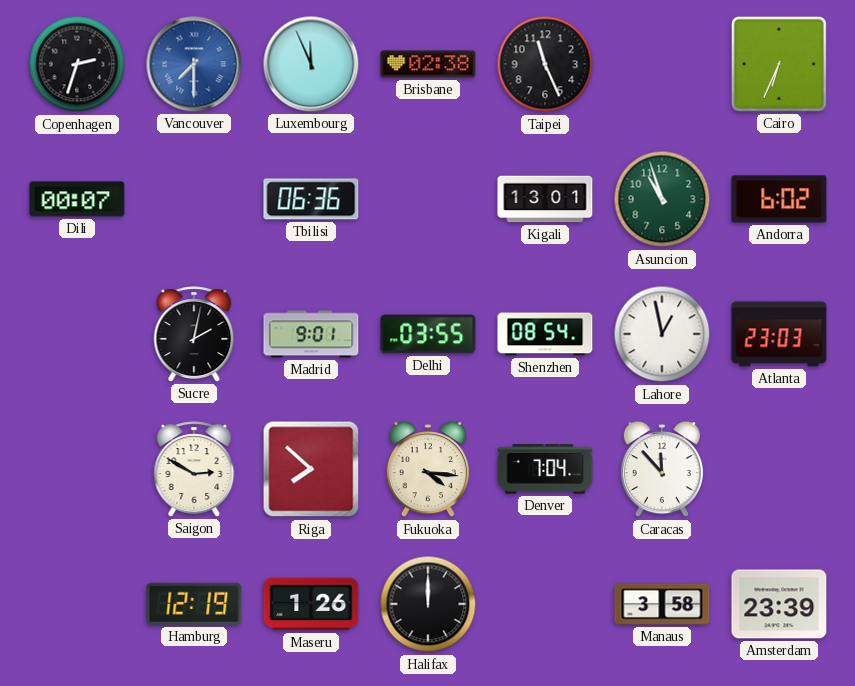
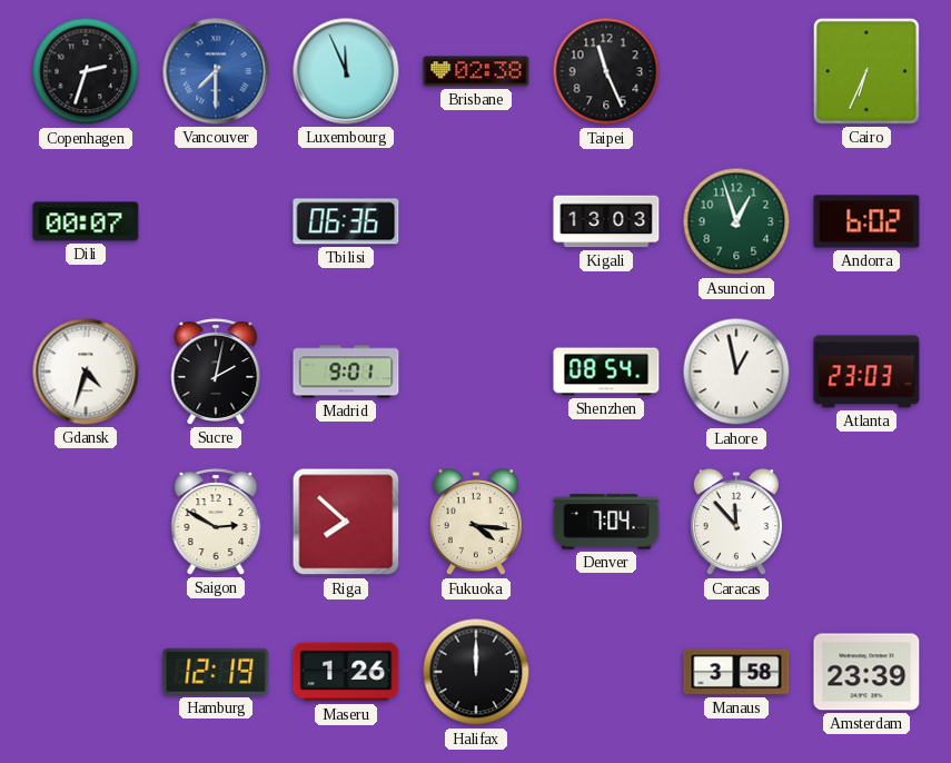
Kigali: 13:01 -> 13:03
Asuncion: 10:57 -> 12:57
Gdansk: none -> 4:33
Delhi: 03:55 -> none
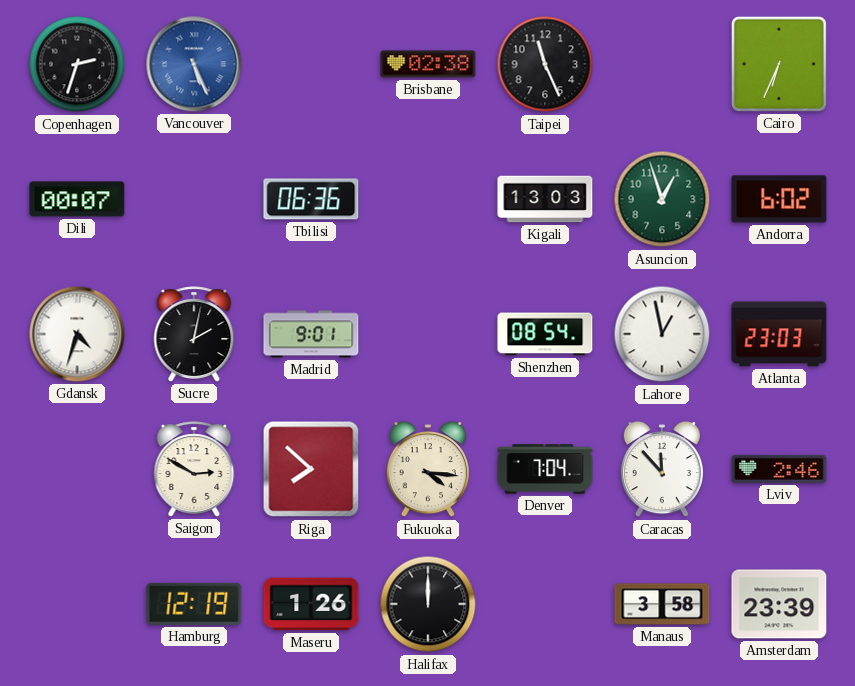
Vancouver: 7:30 -> 5:26
Luxembourg: 11:56 -> none
Lviv: none -> 2:46
